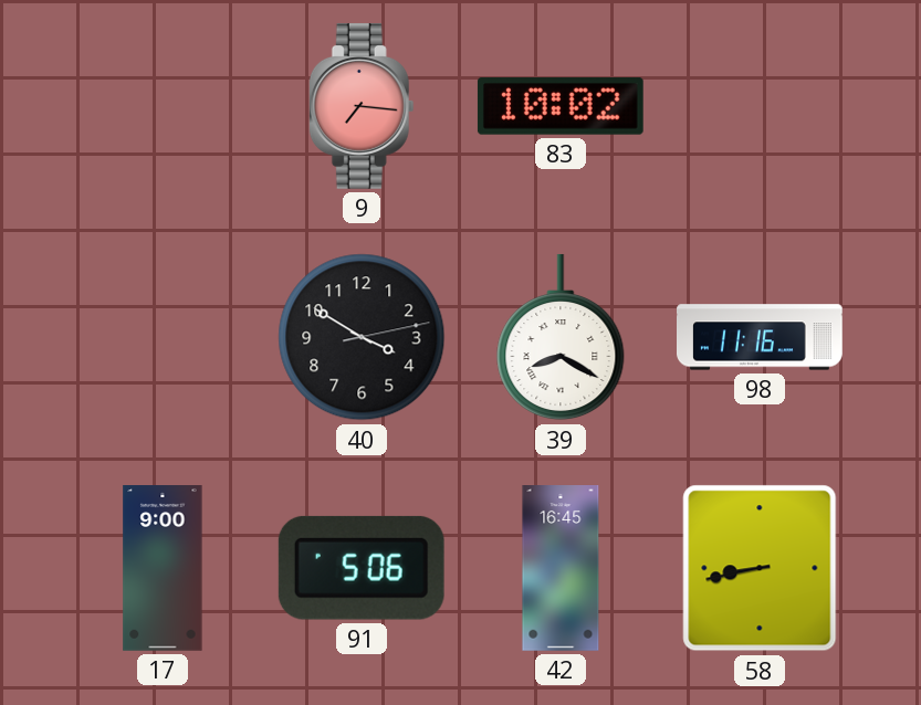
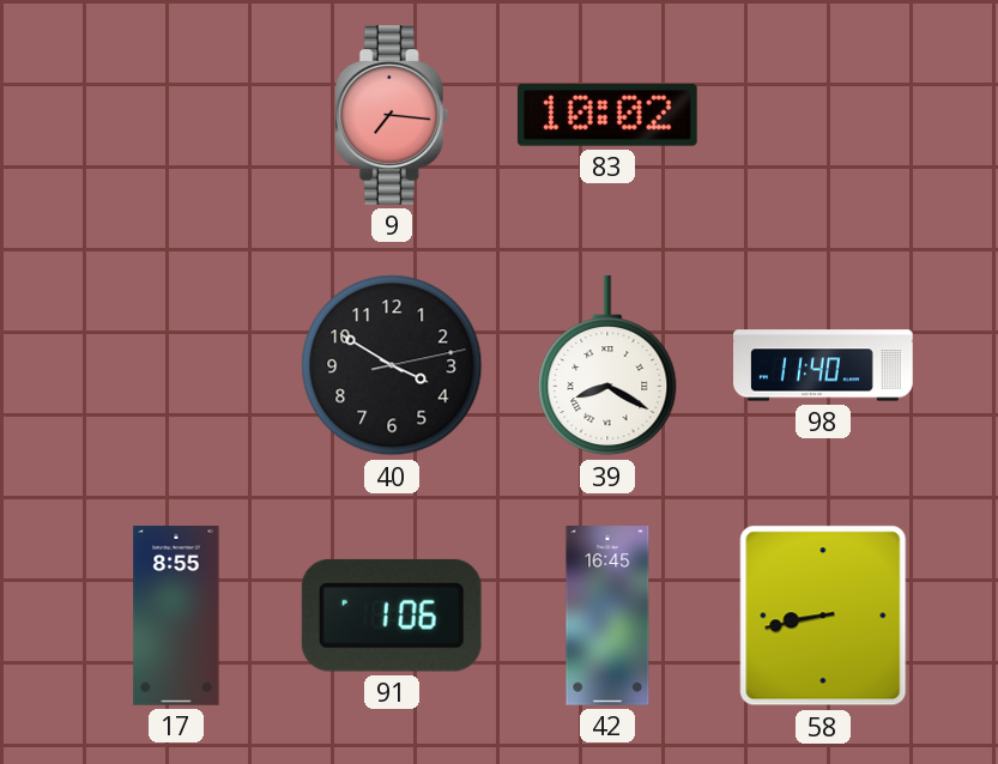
98: 11:16 -> 11:40
17: 9:00 -> 8:55
91: 5:06 -> 1:06
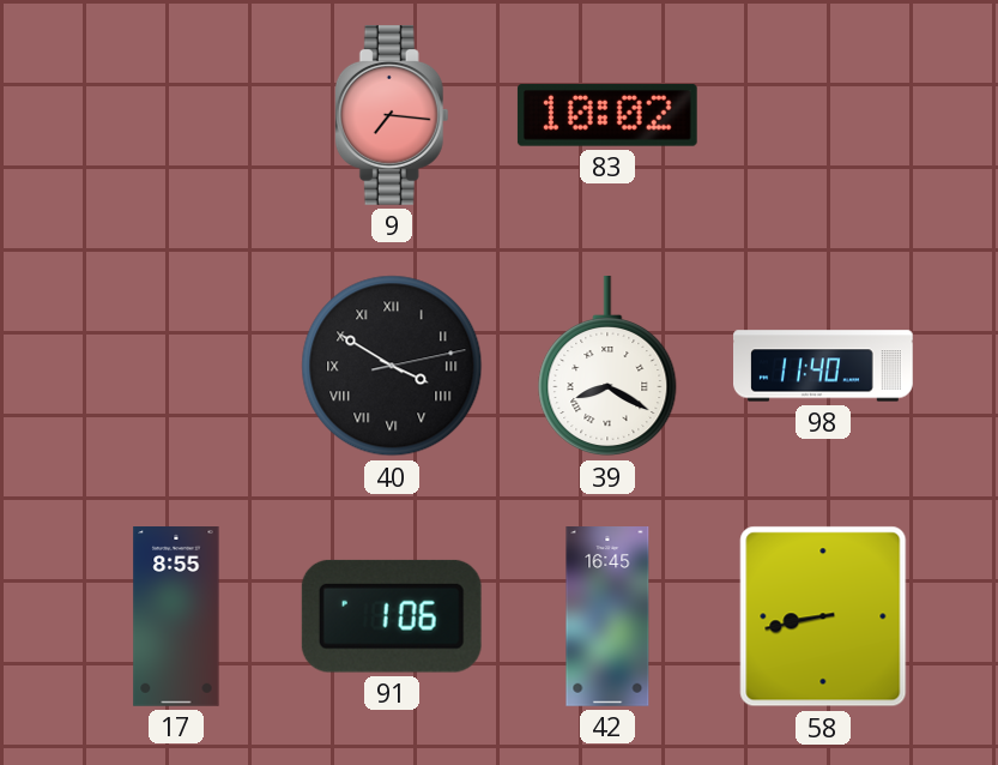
40 numerals: Arabic -> Roman
